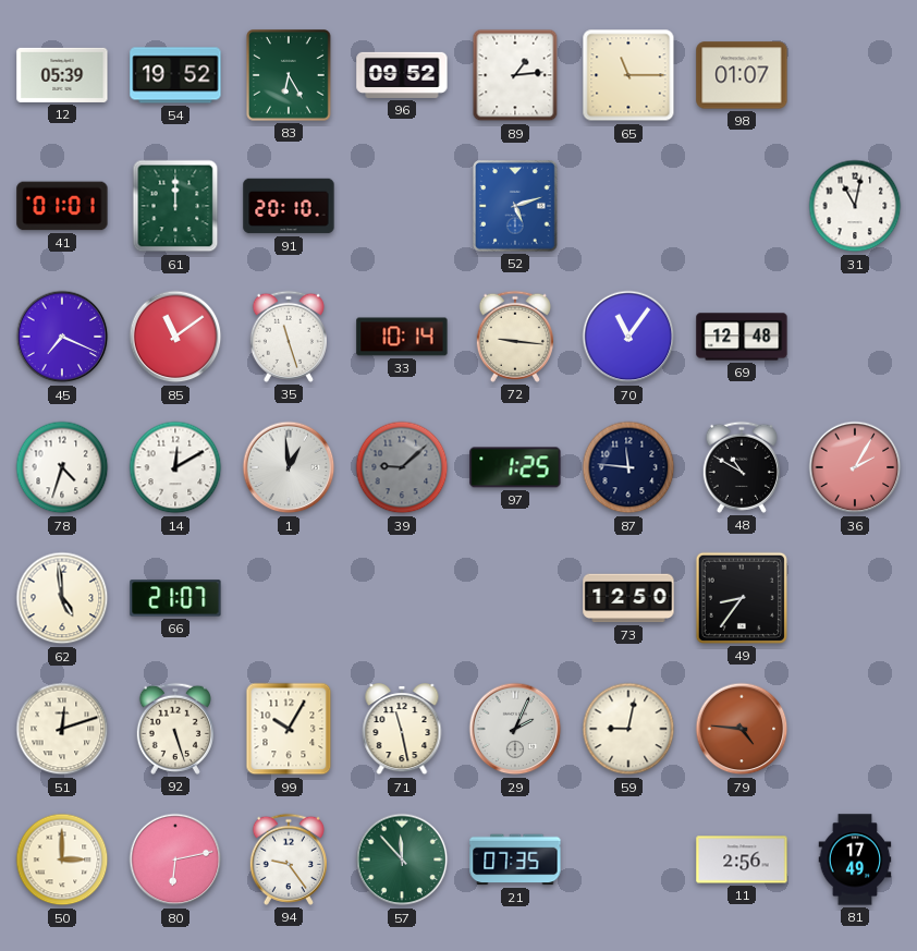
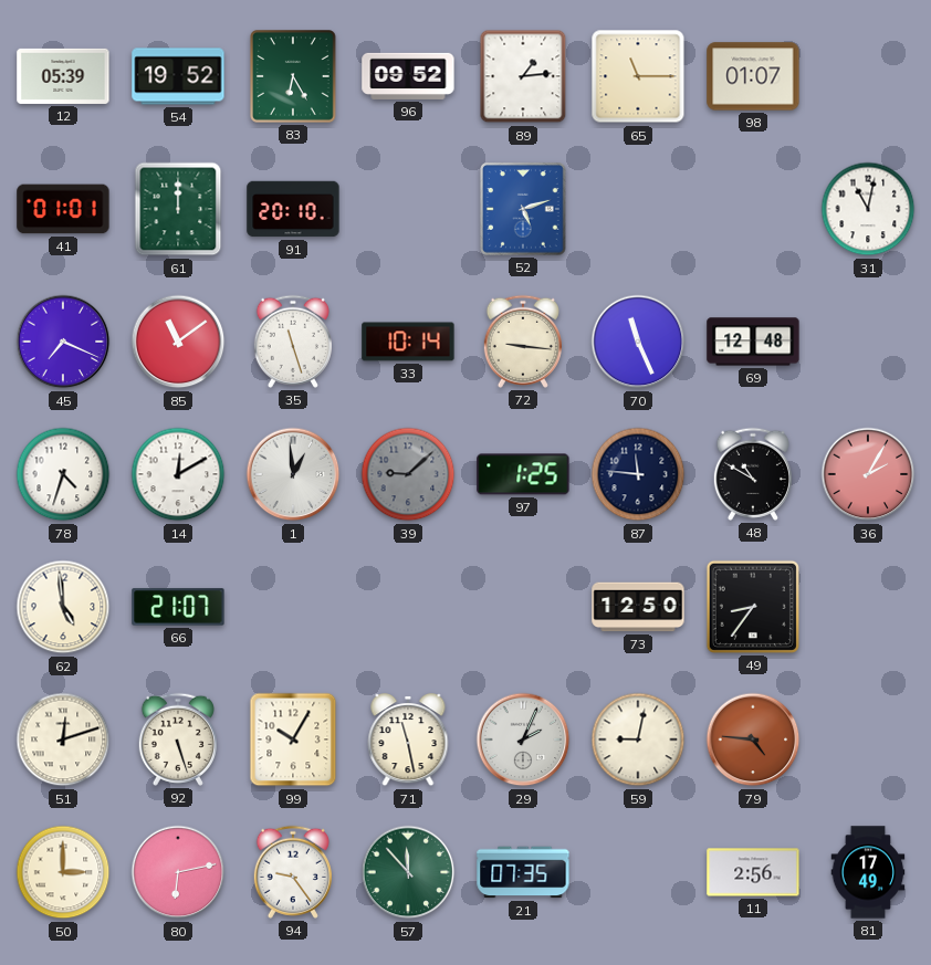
70: 11:06 -> 11:26
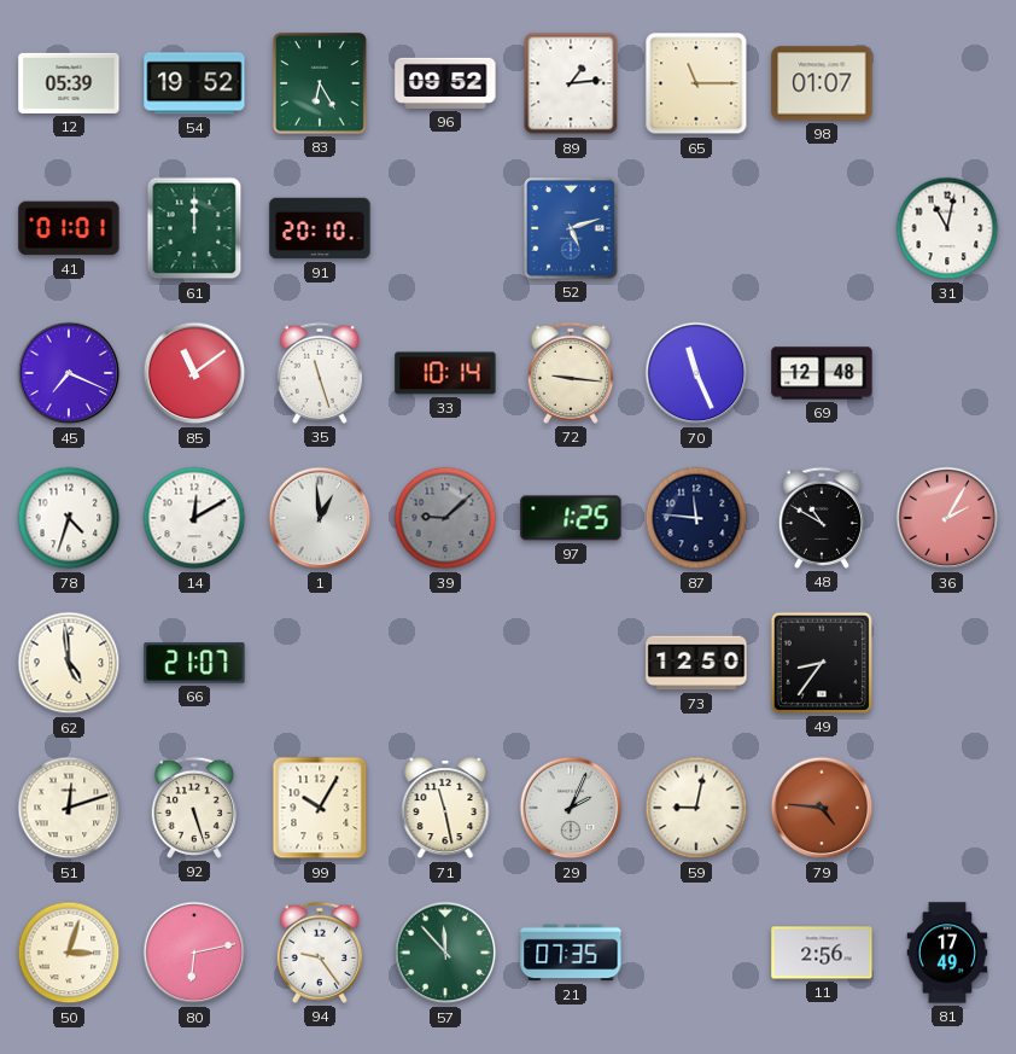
50: 3:00 -> 3:03
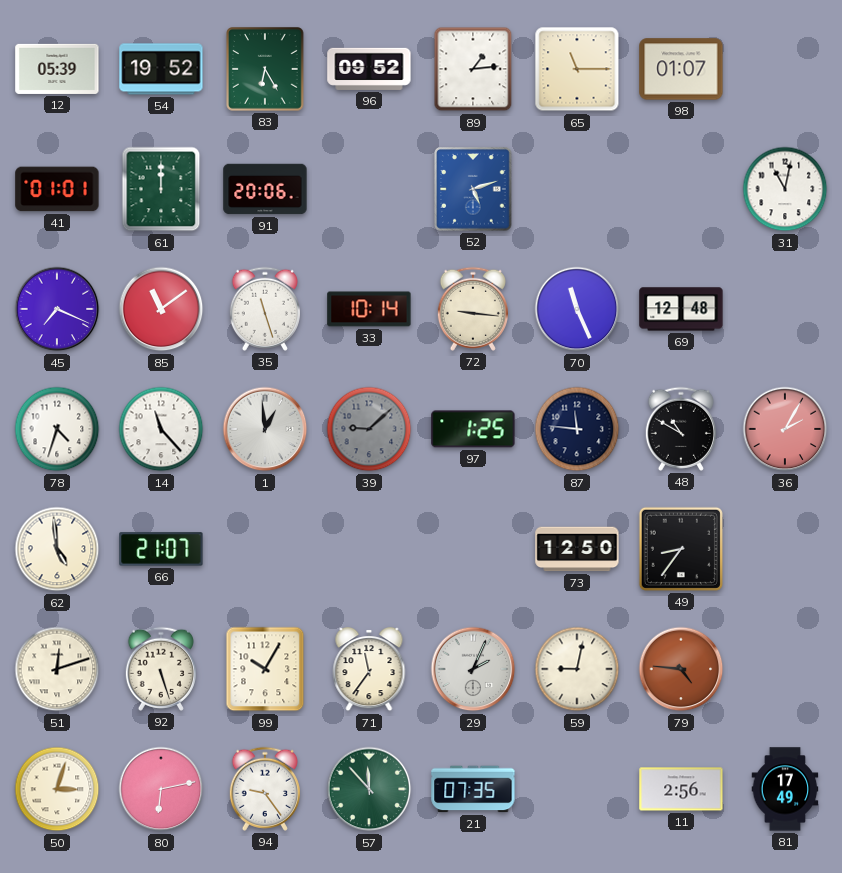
91: 20:10 -> 20:06
14: 12:10 -> 11:23
71: 11:28 -> 11:36
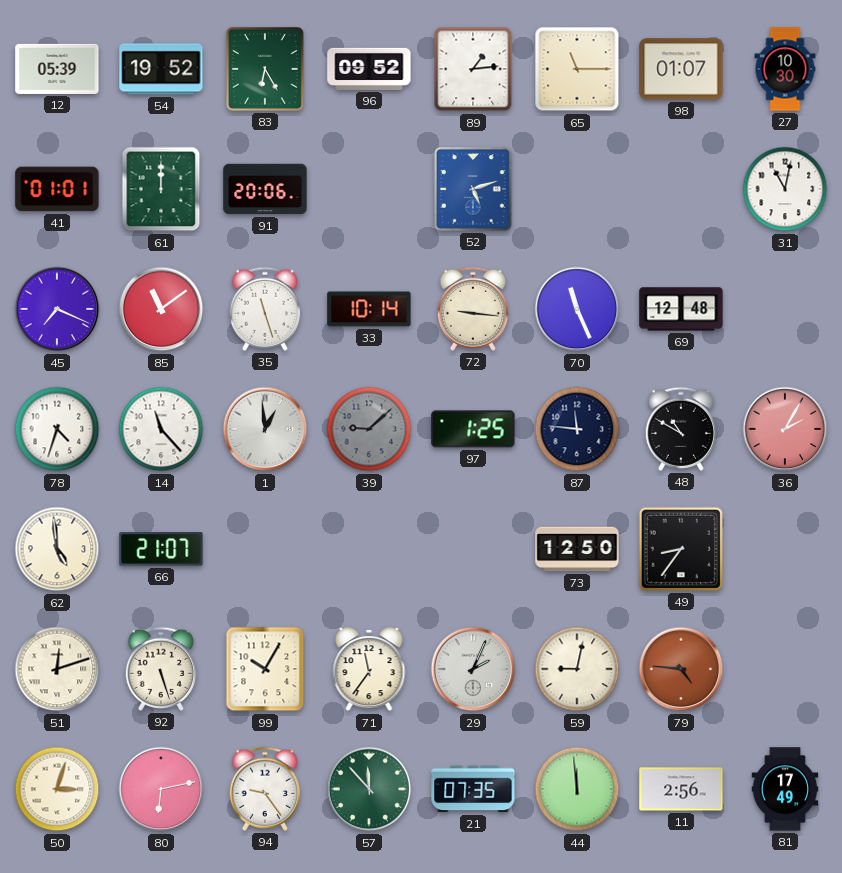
27: none -> 10:30
44: none -> 11:59
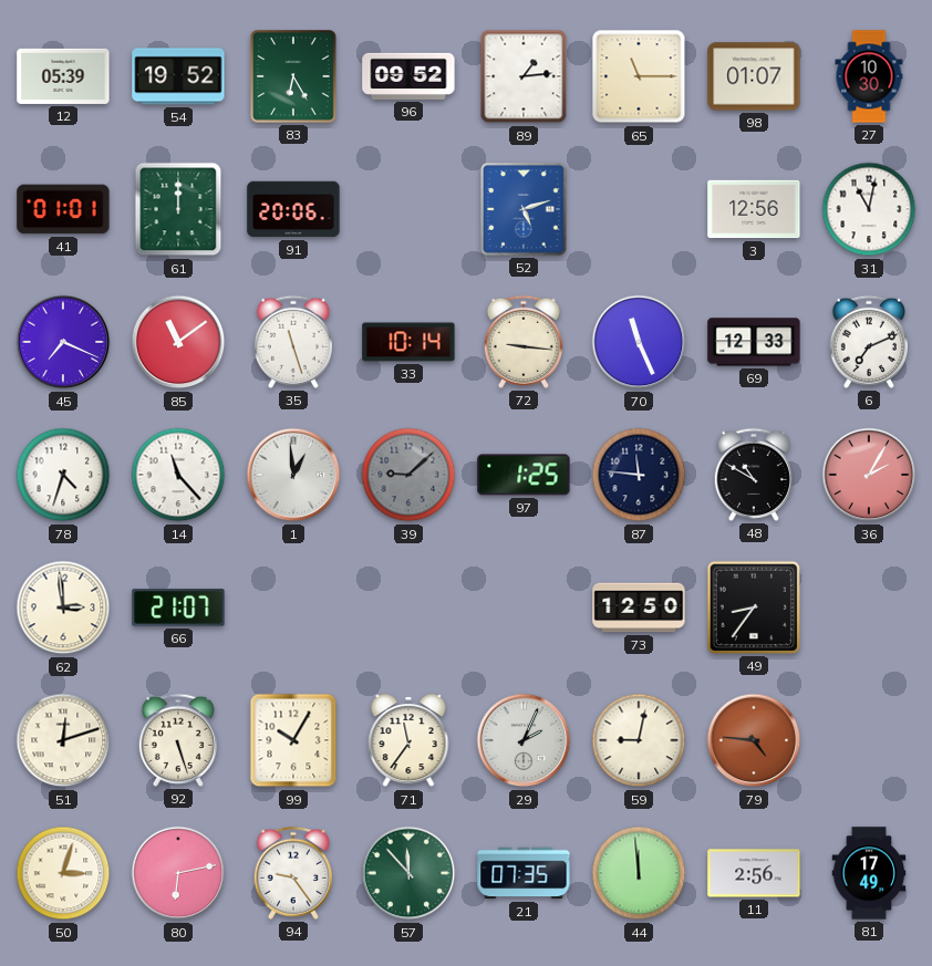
3: none -> 12:56
69: 12:48 -> 12:33
6: none -> 7:11
62: 4:59 -> 2:59
